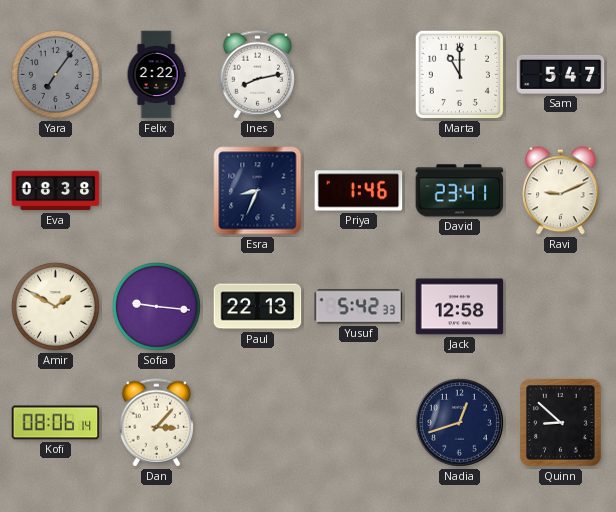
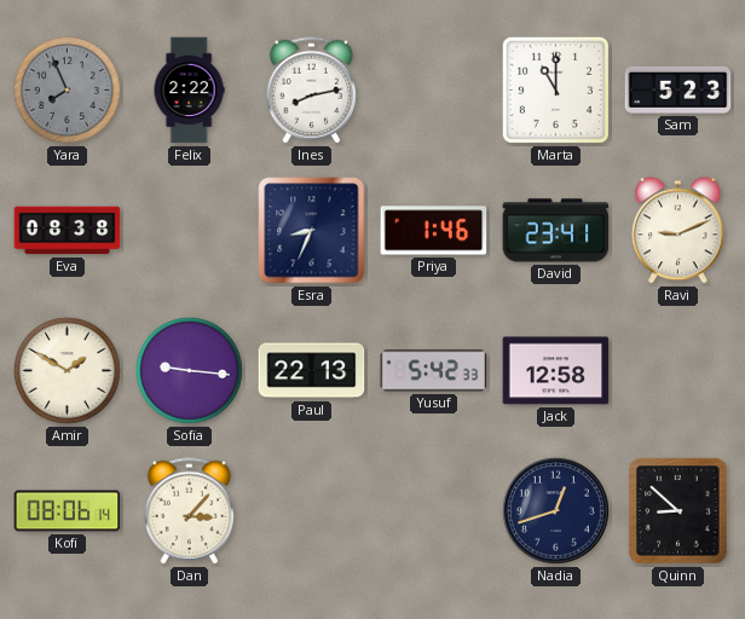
Yara: 7:06 -> 7:56
Sam: 5:47 -> 5:23
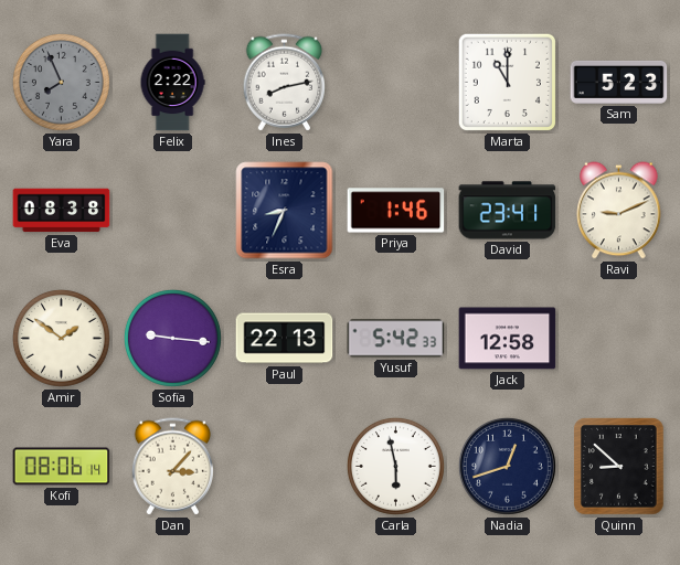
Amir: 1:50 -> 1:51
Carla: none -> 5:58
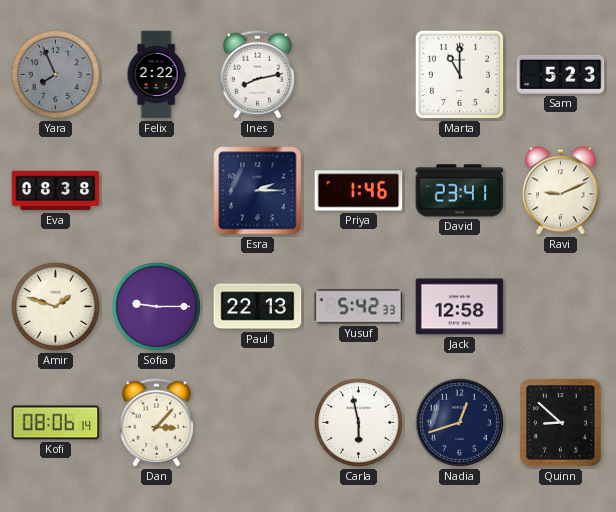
Esra: 8:34 -> 2:15
Amir: 1:51 -> 1:48
Sofia: 9:16 -> 9:15
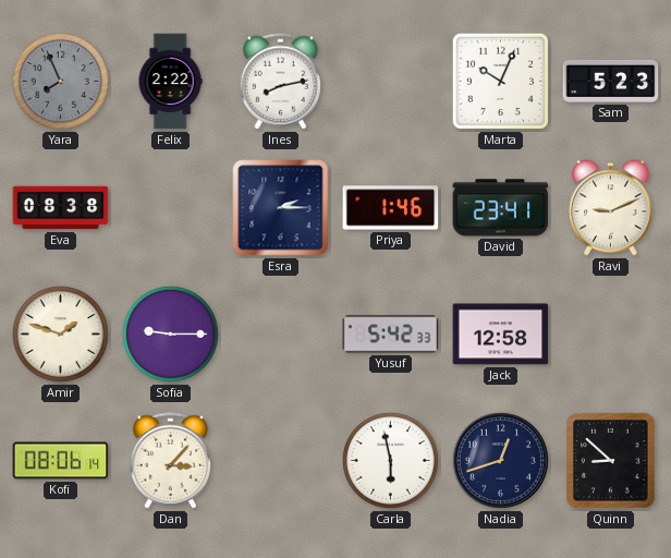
Marta: 11:00 -> 10:04
Paul: 22:13 -> none
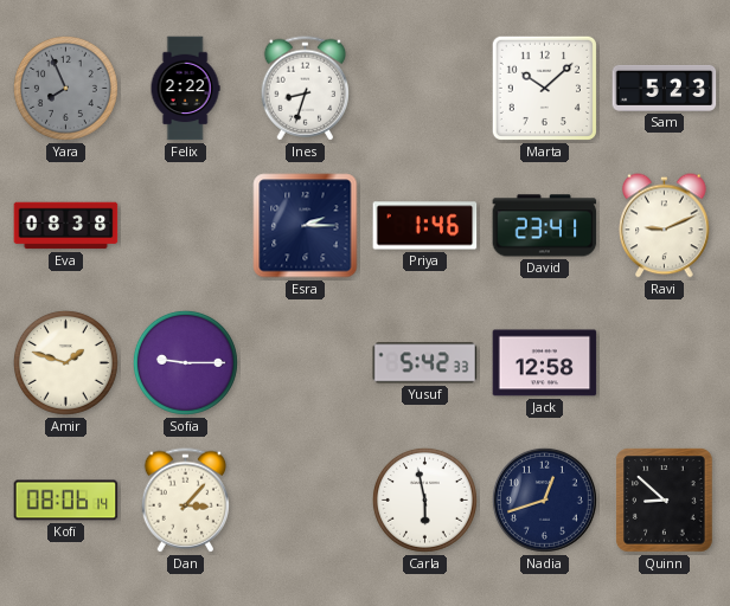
Ines: 8:13 -> 8:33
Marta: 10:04 -> 10:08
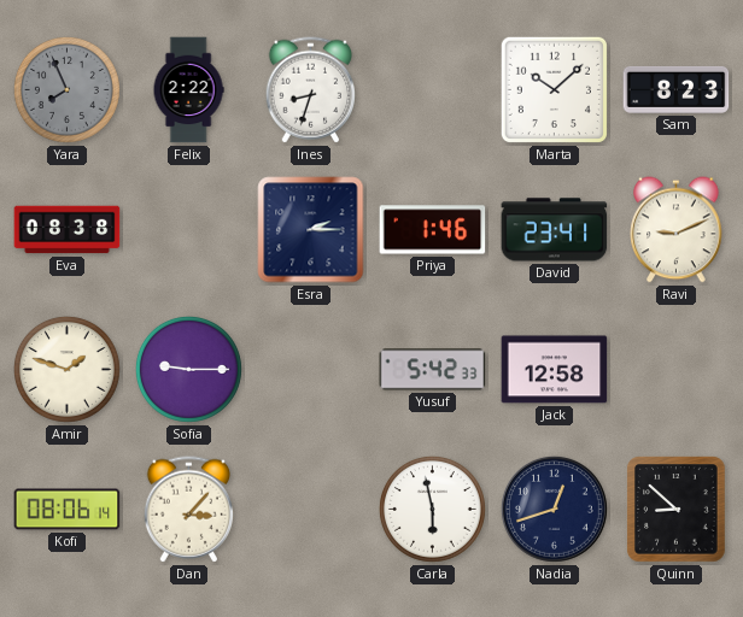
Sam: 5:23 -> 8:23
